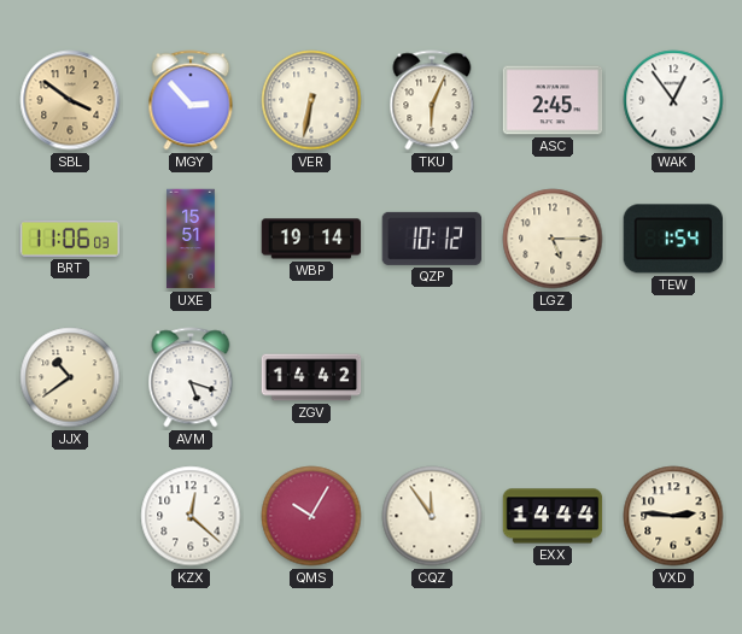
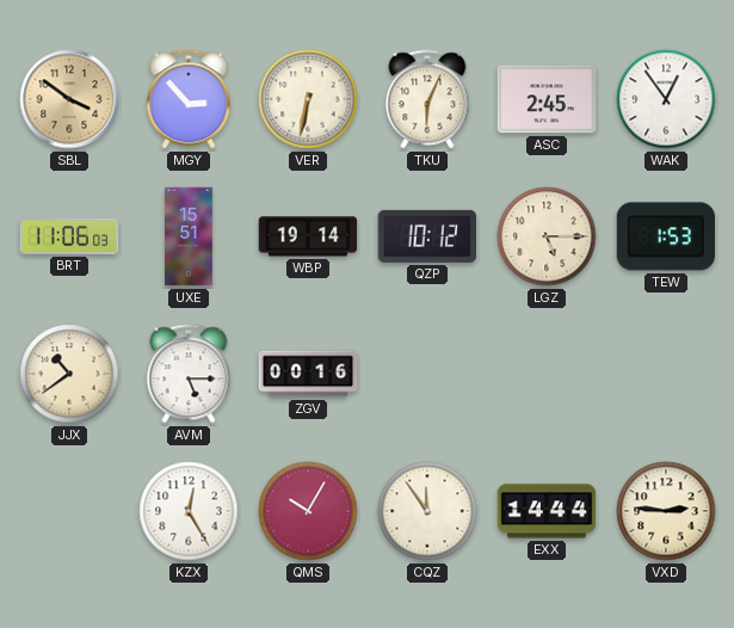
TEW: 1:54 -> 1:53
AVM: 5:18 -> 5:15
ZGV: 14:42 -> 00:16
KZX: 12:22 -> 12:25
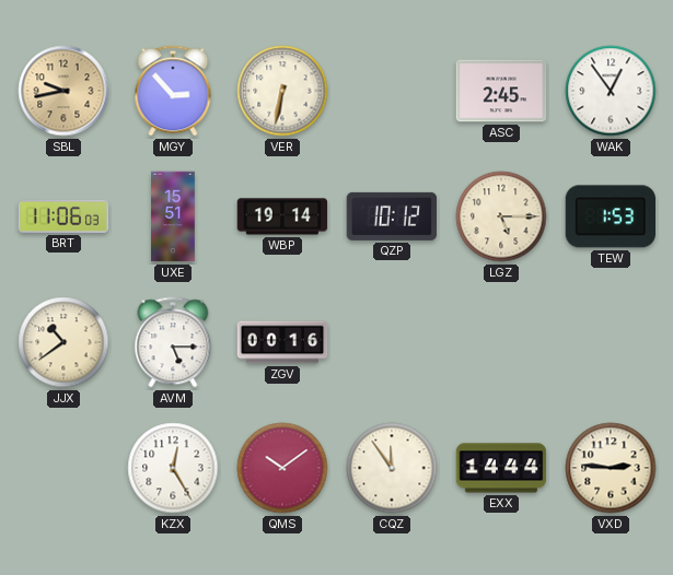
SBL: 3:51 -> 9:43
TKU: 6:04 -> none
QMS: 10:05 -> 10:09
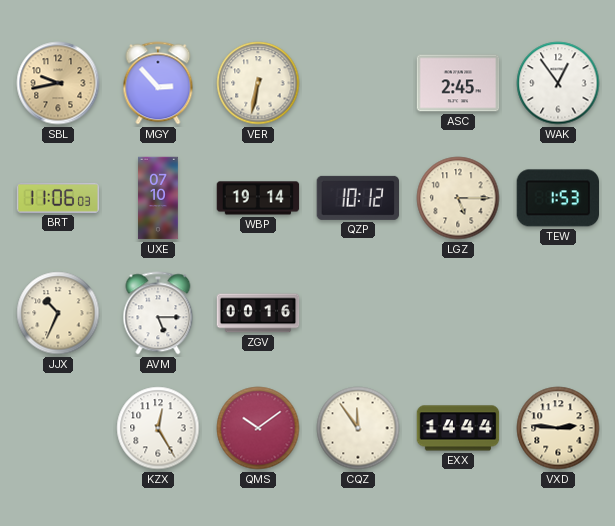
UXE: 15:51 -> 07:10
JJX: 10:39 -> 10:34
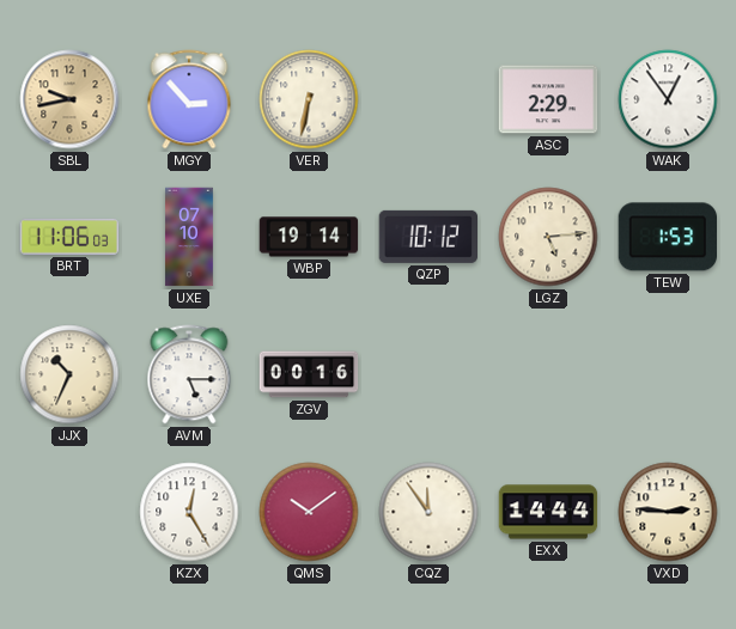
ASC: 2:45 -> 2:29
LGZ: 5:15 -> 5:14
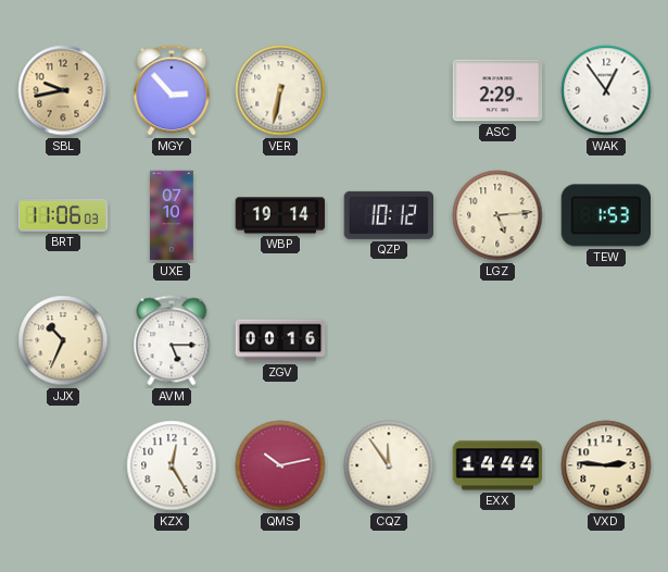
QMS: 10:09 -> 10:13
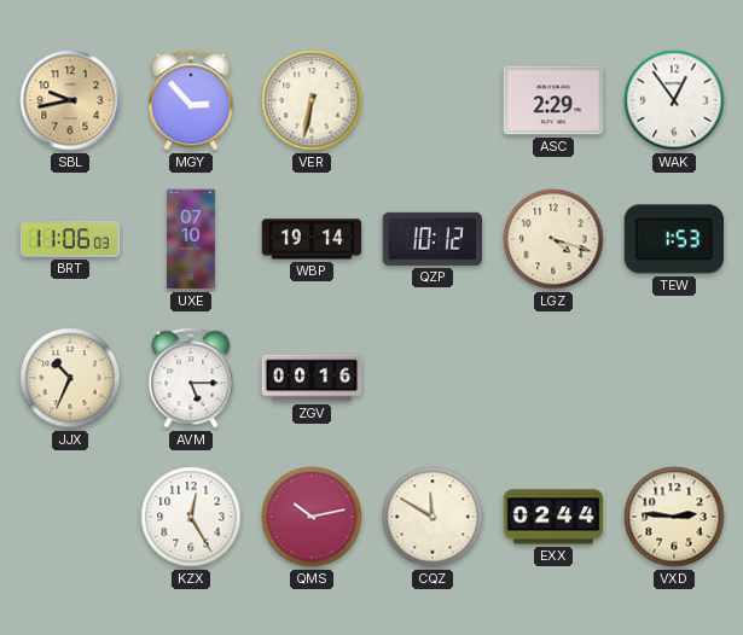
LGZ: 5:14 -> 4:18
CQZ: 11:54 -> 11:50
EXX: 14:44 -> 02:44
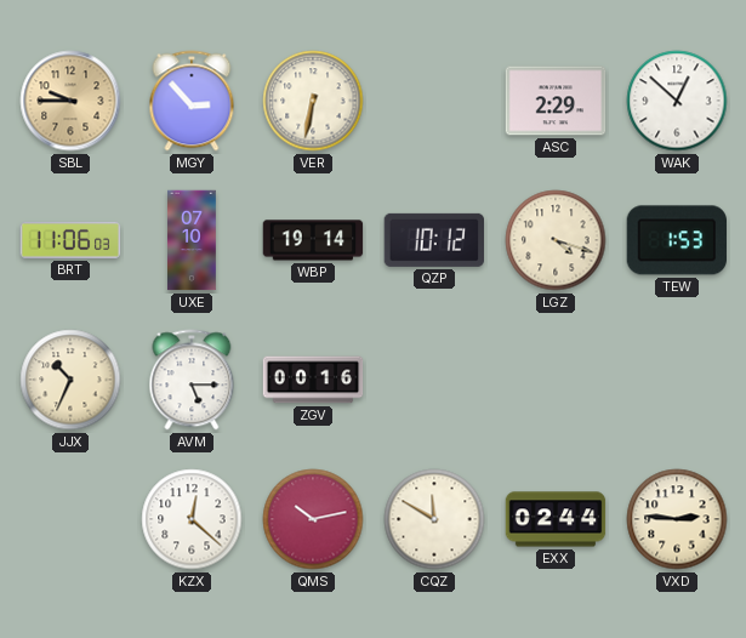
SBL: 9:43 -> 9:45
WAK: 12:54 -> 12:52
KZX: 12:25 -> 12:22
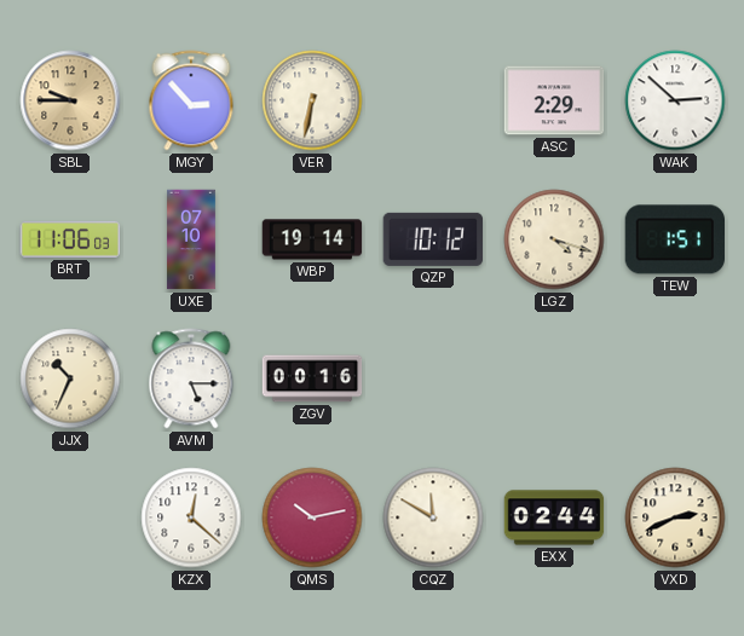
WAK: 12:52 -> 2:52
TEW: 1:53 -> 1:51
VXD: 2:46 -> 2:41
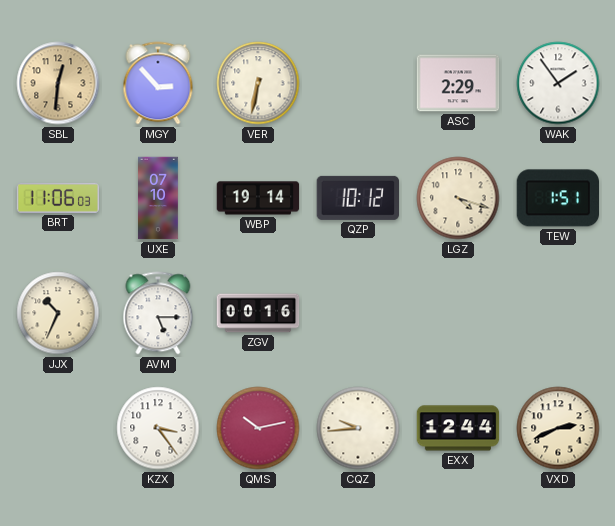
SBL: 9:45 -> 12:31
WAK: 2:52 -> 1:54
KZX: 12:22 -> 3:24
CQZ: 11:50 -> 9:44
EXX: 02:44 -> 12:44
